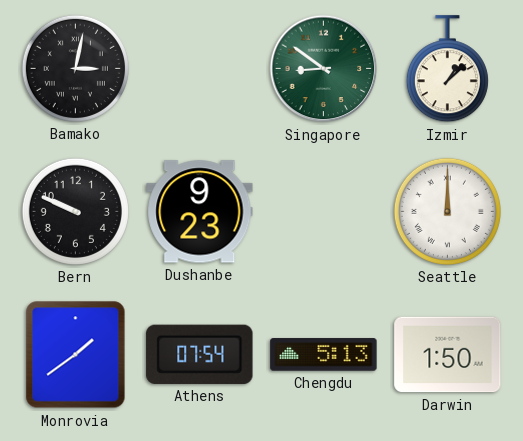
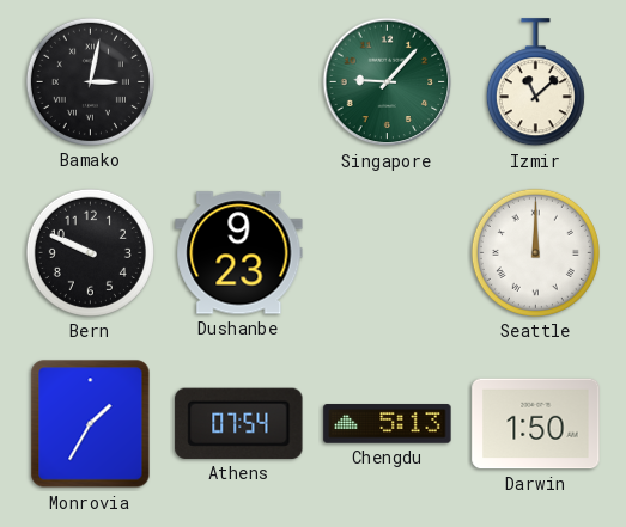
Singapore: 8:51 -> 9:07
Izmir: 1:08 -> 11:08
Monrovia: 1:39 -> 1:35
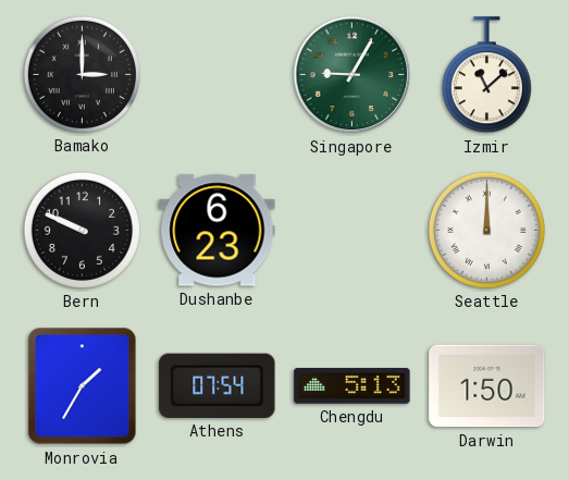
Bamako: 3:02 -> 3:00
Singapore: 9:07 -> 9:05
Dushanbe: 9:23 -> 6:23
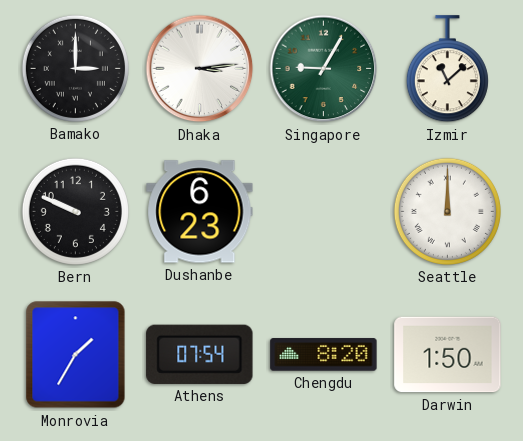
Dhaka: none -> 3:14
Chengdu: 5:13 -> 8:20
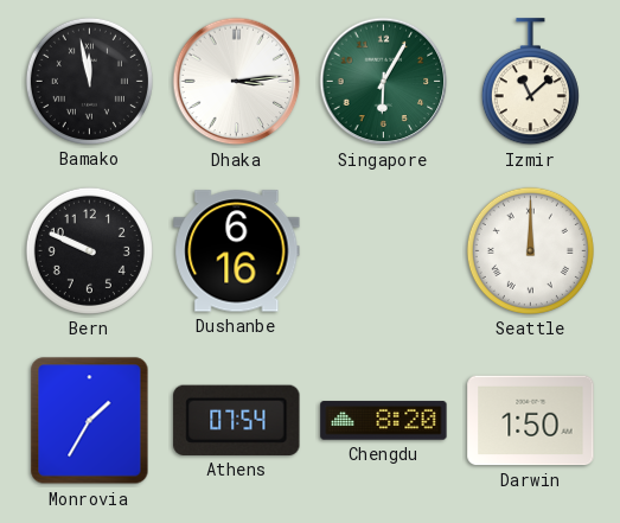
Bamako: 3:00 -> 11:58
Singapore: 9:05 -> 6:05
Dushanbe: 6:23 -> 6:16
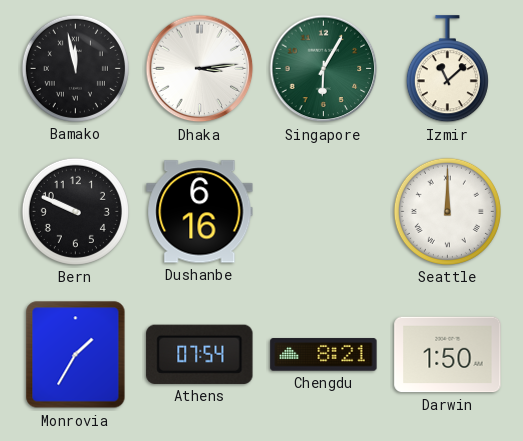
Chengdu: 8:20 -> 8:21
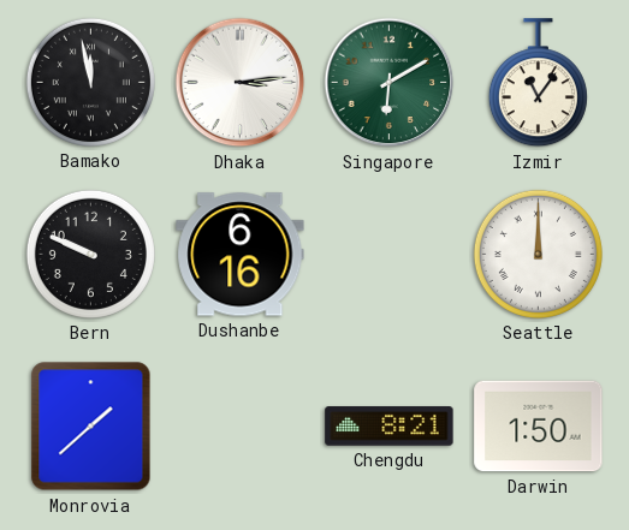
Singapore: 6:05 -> 6:10
Izmir: 11:08 -> 11:06
Monrovia: 1:35 -> 1:38
Athens: 07:54 -> none
